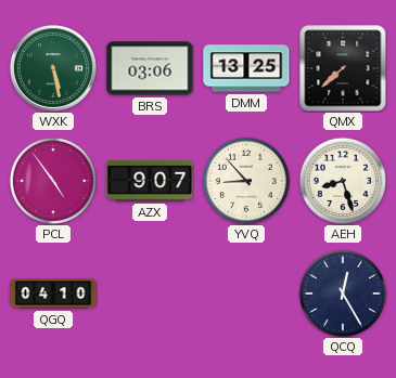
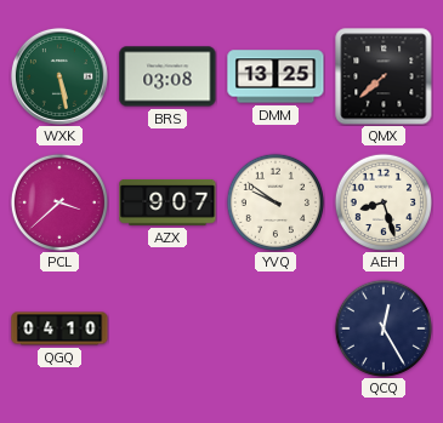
BRS: 03:06 -> 03:08
PCL: 4:54 -> 3:38
YVQ: 8:53 -> 9:51
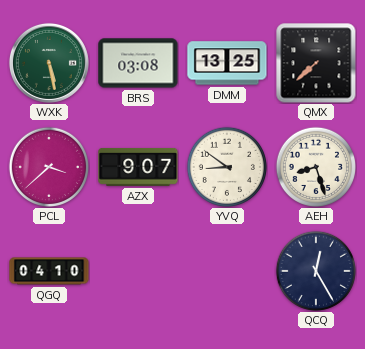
YVQ: 9:51 -> 8:51
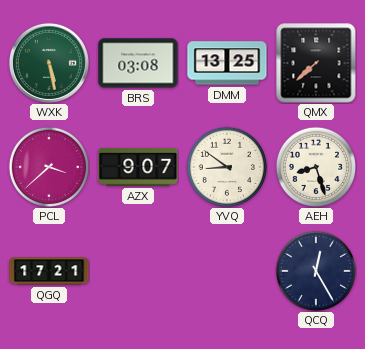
QGQ: 04:10 -> 17:21
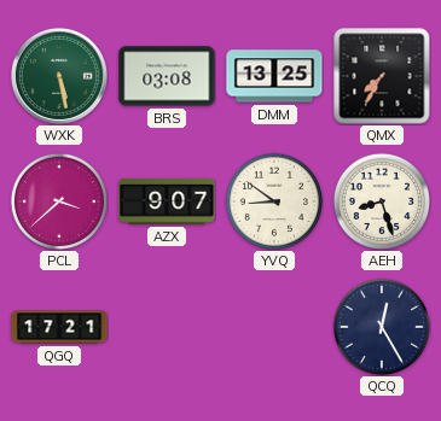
QMX: 7:38 -> 7:35
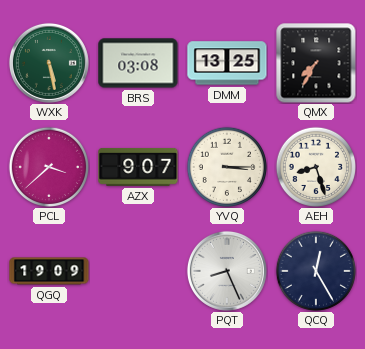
YVQ: 8:51 -> 3:15
QGQ: 17:21 -> 19:09
PQT: none -> 8:26
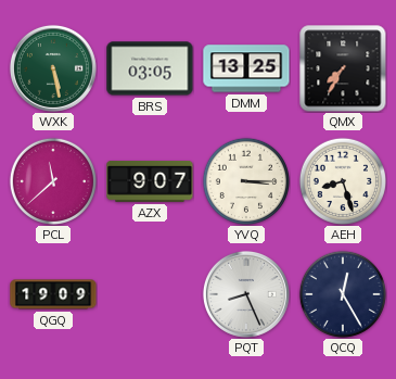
BRS: 03:08 -> 03:05
PCL: 3:38 -> 11:38
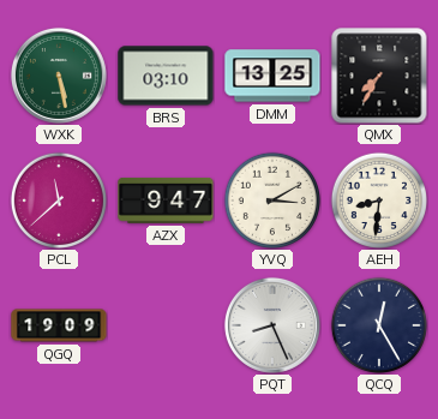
BRS: 03:05 -> 03:10
AZX: 9:07 -> 9:47
YVQ: 3:15 -> 3:10
AEH: 8:27 -> 8:31
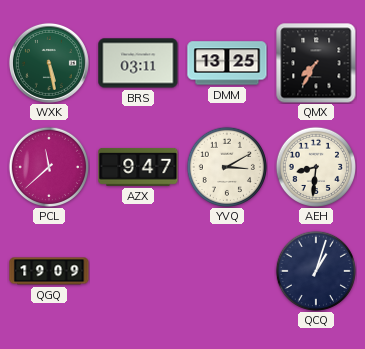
BRS: 03:10 -> 03:11
PQT: 8:26 -> none
QCQ: 12:25 -> 1:03
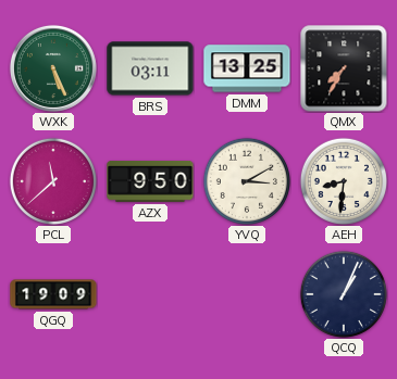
WXK: 5:28 -> 5:26
AZX: 9:47 -> 9:50
QCQ: 1:03 -> 1:04
